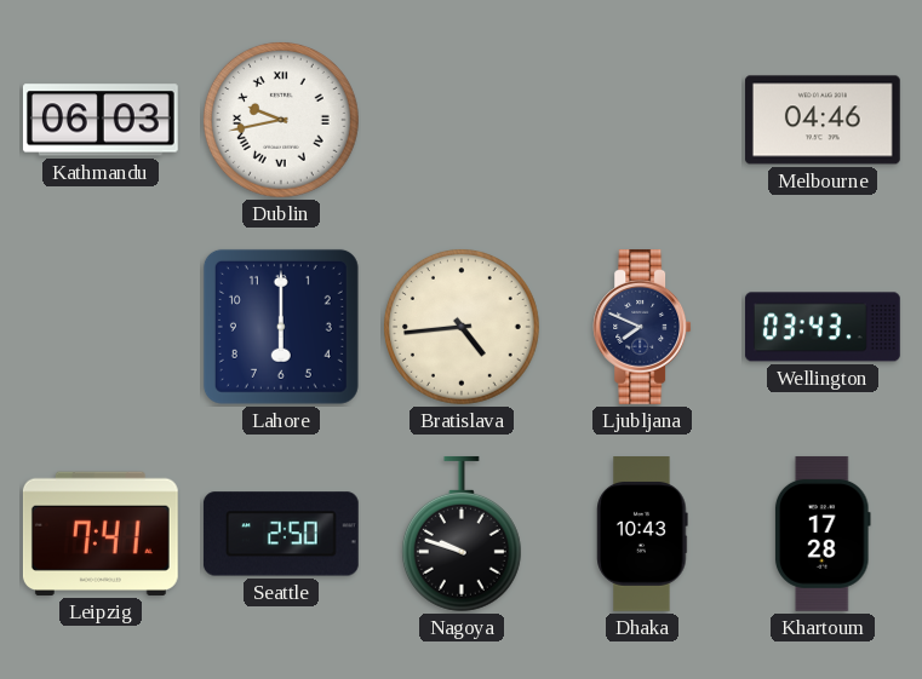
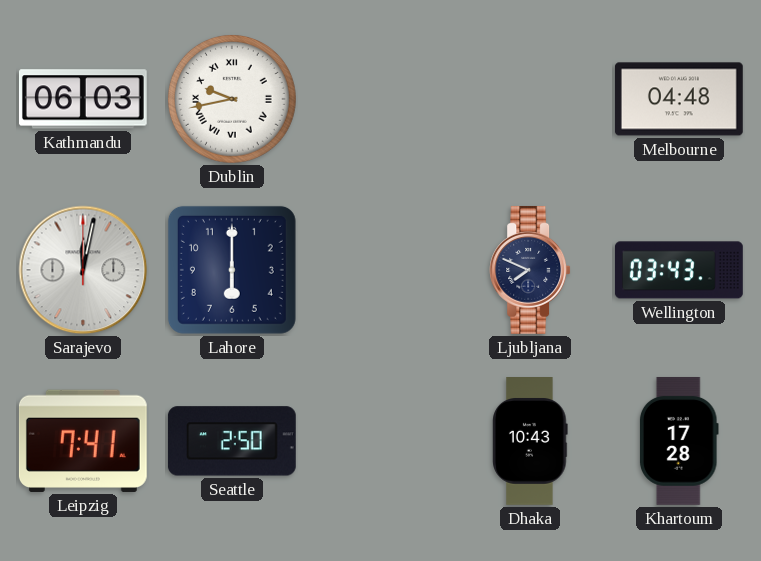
Melbourne: 04:46 -> 04:48
Sarajevo: none -> 12:02
Bratislava: 4:44 -> none
Nagoya: 9:48 -> none
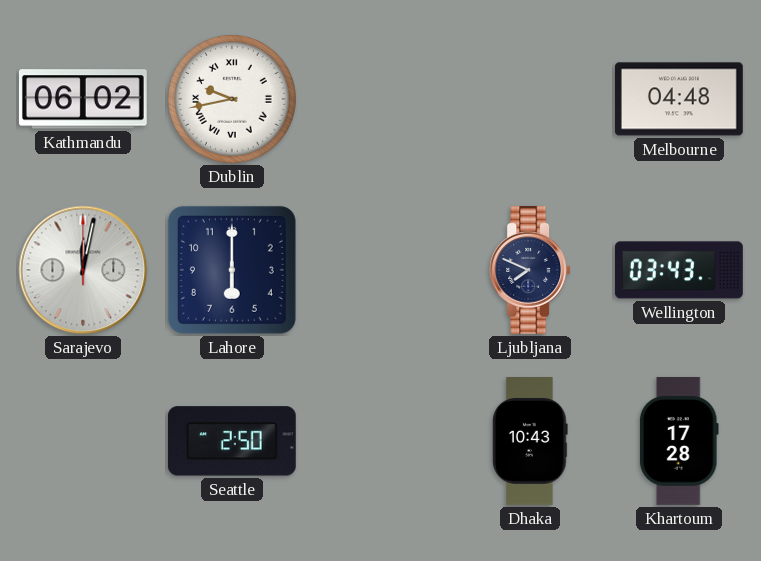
Kathmandu: 06:03 -> 06:02
Leipzig: 7:41 -> none
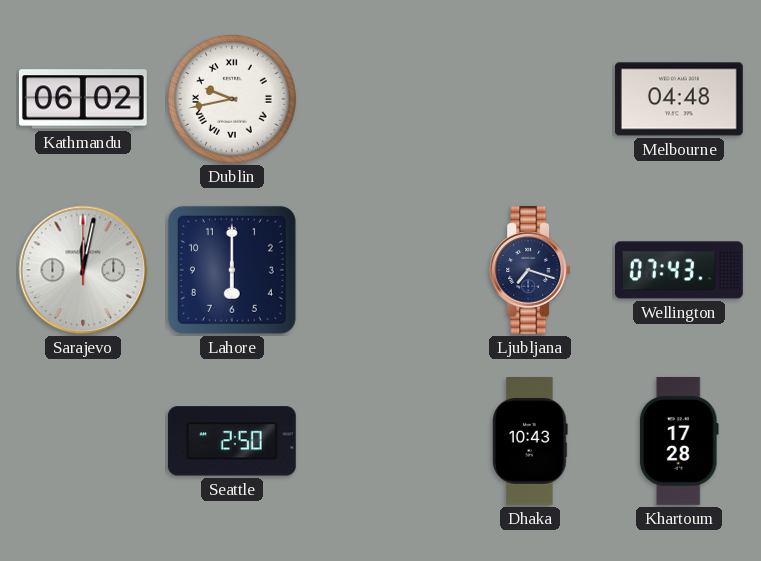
Ljubljana: 7:49 -> 7:18
Wellington: 03:43 -> 07:43
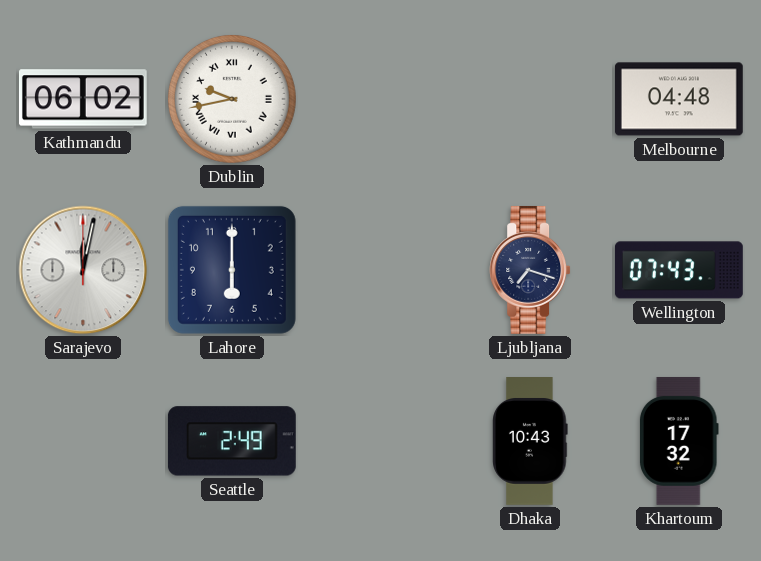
Seattle: 2:50 -> 2:49
Khartoum: 17:28 -> 17:32
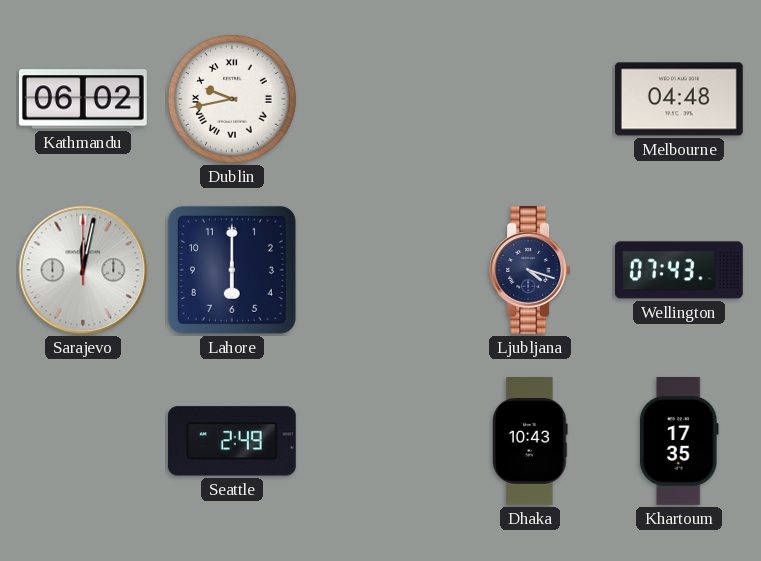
Ljubljana: 7:18 -> 4:18
Khartoum: 17:32 -> 17:35
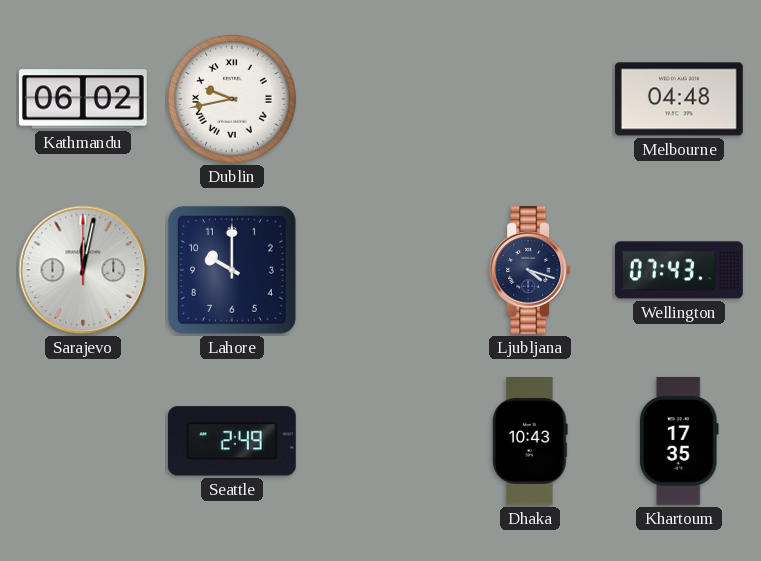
Lahore: 6:00 -> 10:00
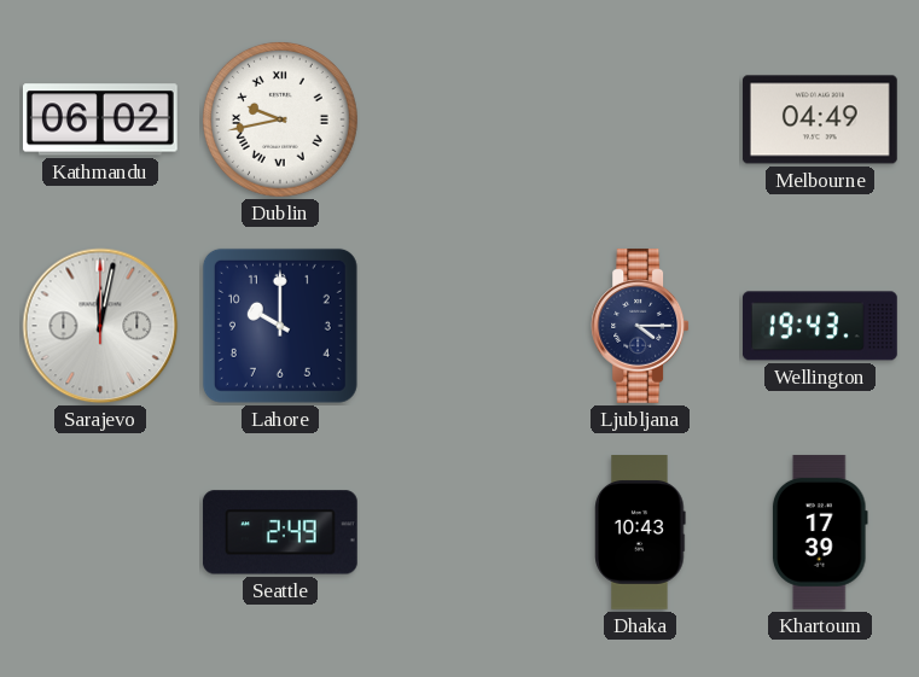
Melbourne: 04:48 -> 04:49
Ljubljana: 4:18 -> 4:15
Wellington: 07:43 -> 19:43
Khartoum: 17:35 -> 17:39
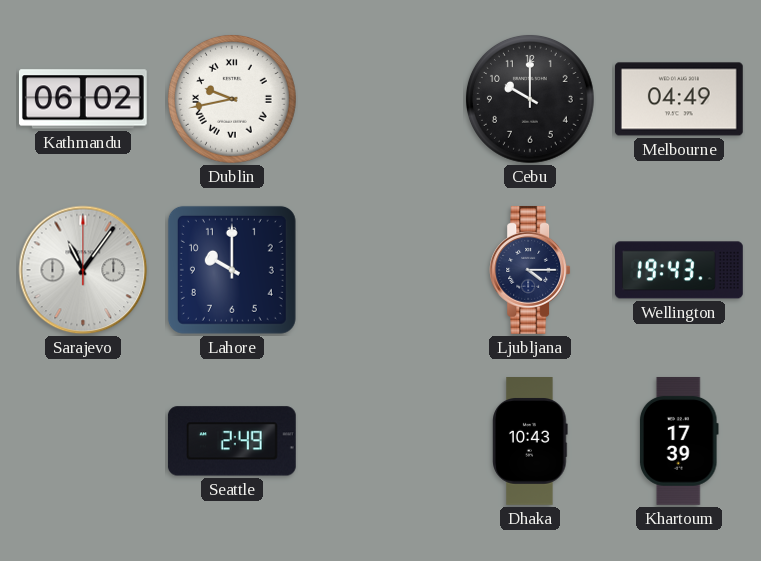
Cebu: none -> 10:00
Sarajevo: 12:02 -> 11:06
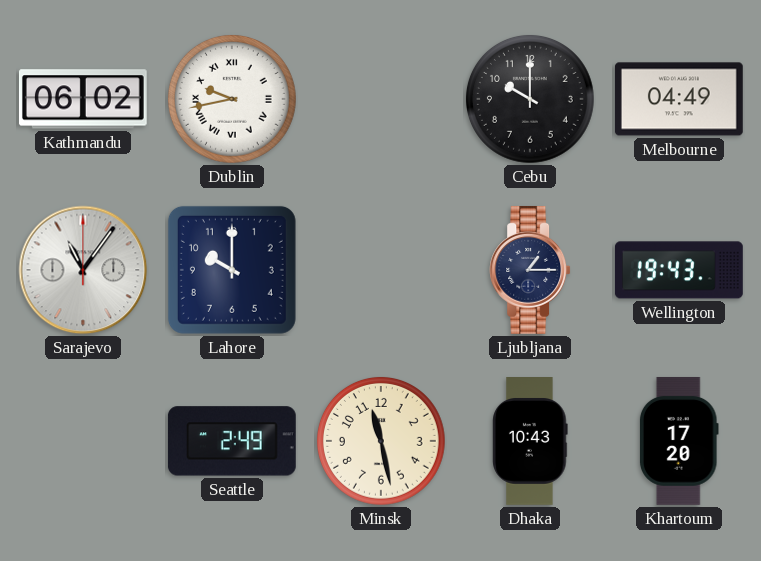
Ljubljana: 4:15 -> 1:15
Minsk: none -> 11:28
Khartoum: 17:39 -> 17:20
